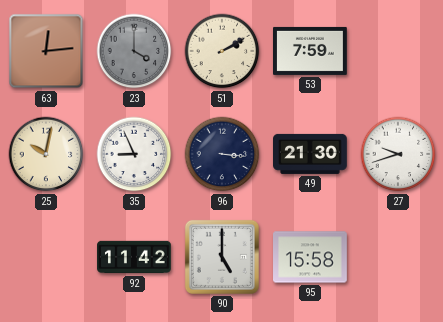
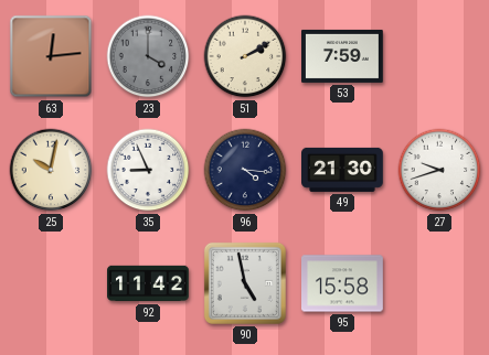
96: 3:16 -> 4:16
90: 5:00 -> 4:58
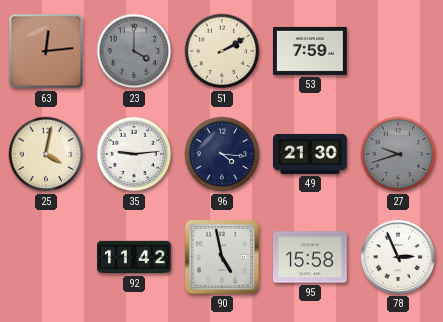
25: 10:02 -> 4:02
35: 8:56 -> 9:14
27 dial: white -> grey
78: none -> 2:56
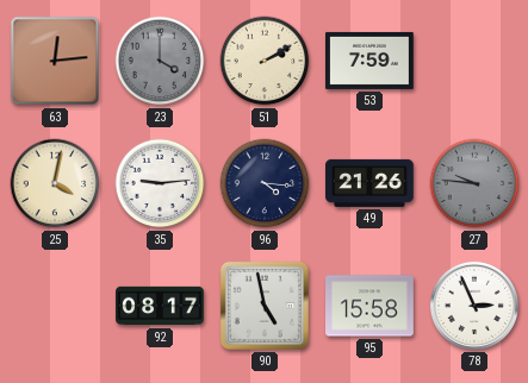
49: 21:30 -> 21:26
27: 9:42 -> 9:46
92: 11:42 -> 08:17
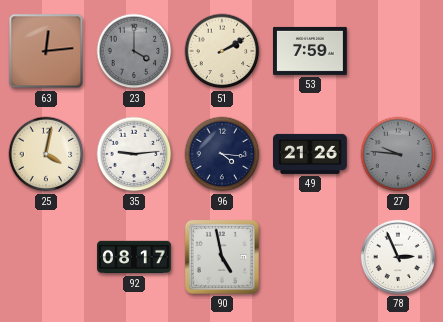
95: 15:58 -> none
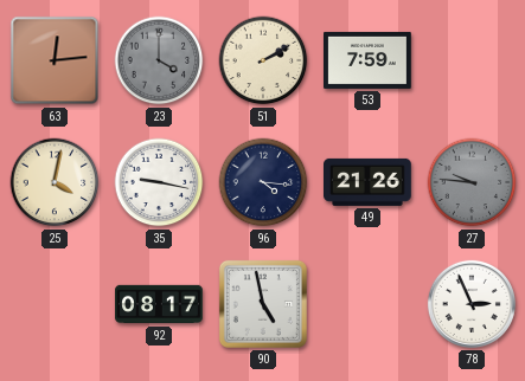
35: 9:14 -> 9:17
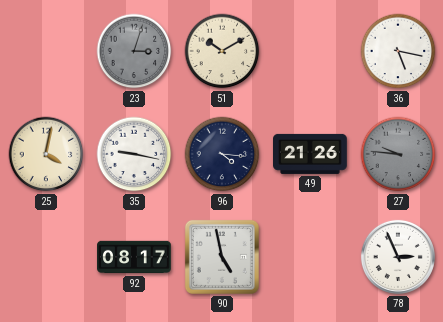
63: 12:14 -> none
23: 4:00 -> 3:03
51: 2:10 -> 10:10
53: 7:59 -> none
36: none -> 5:17
